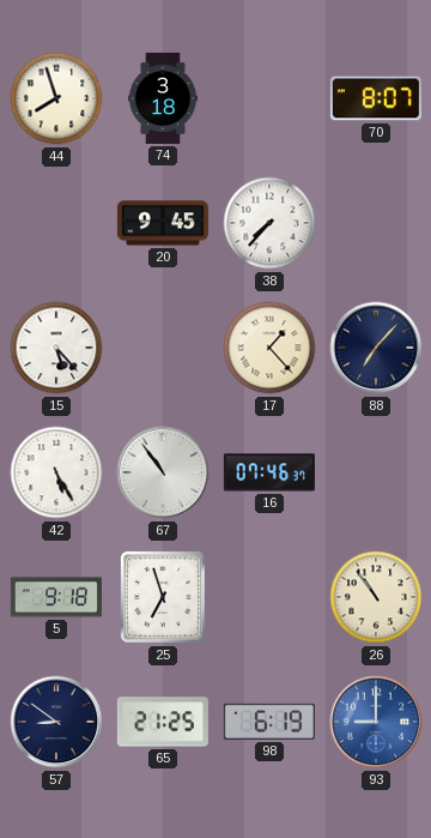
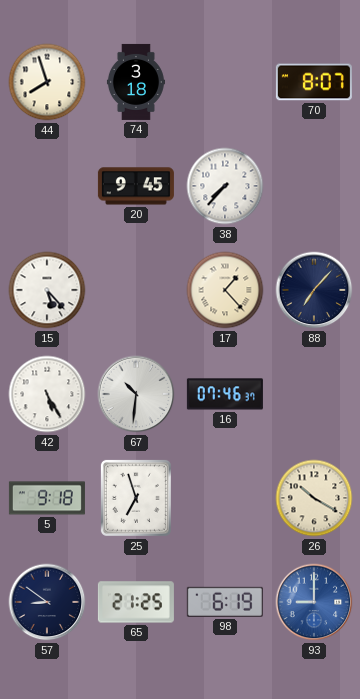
67: 10:54 -> 10:31
26: 10:54 -> 10:20
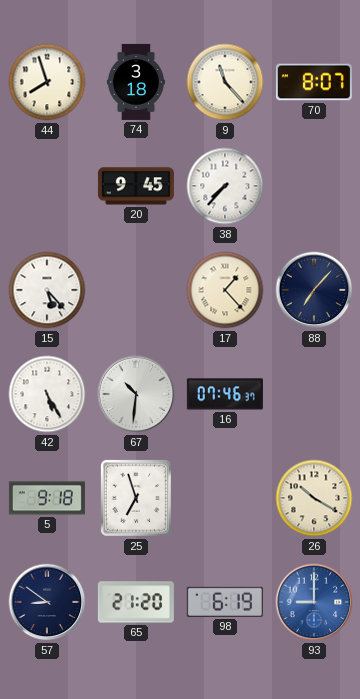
9: none -> 11:23
65: 21:25 -> 21:20
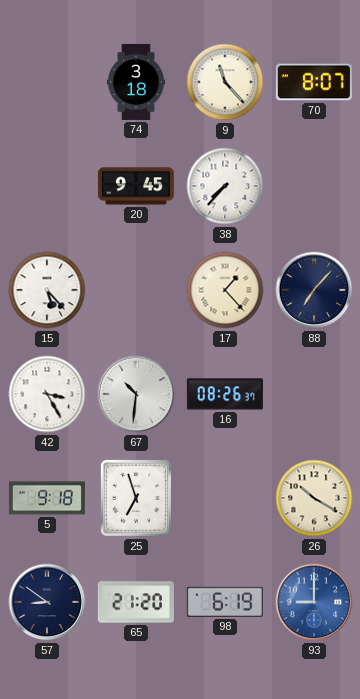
44: 7:57 -> none
42: 5:25 -> 3:25
16: 07:46 -> 08:26
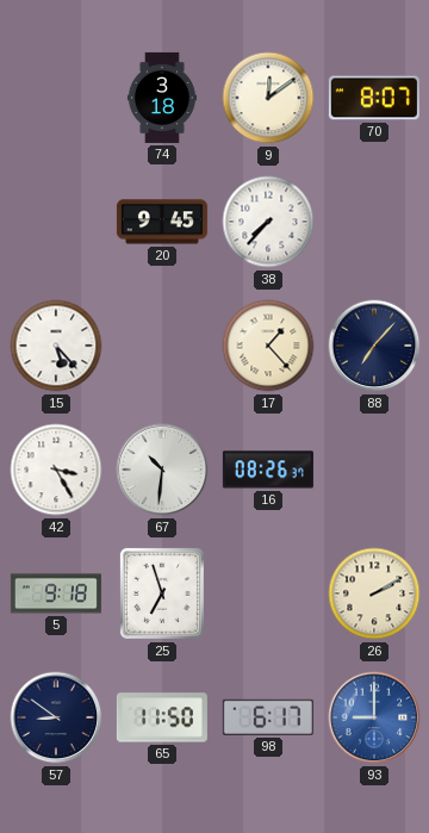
9: 11:23 -> 12:09
26: 10:20 -> 2:10
65: 21:20 -> 11:50
98: 6:19 -> 6:17
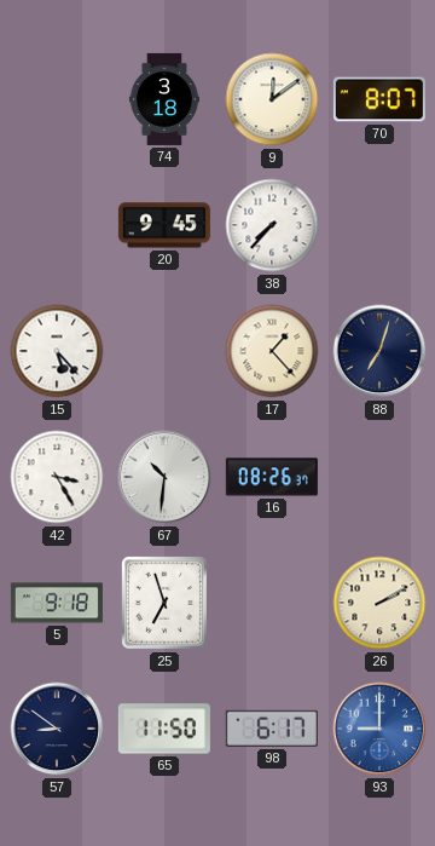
88: 7:07 -> 7:03
